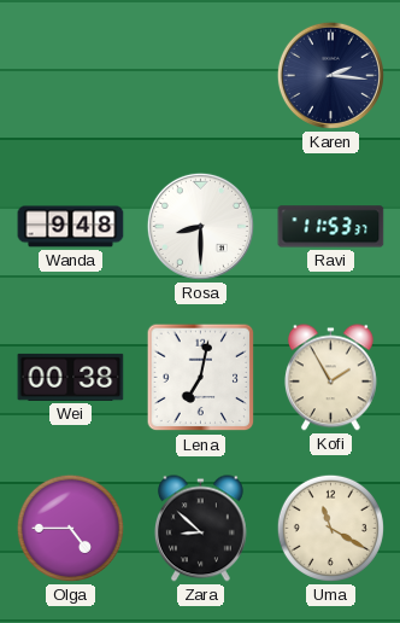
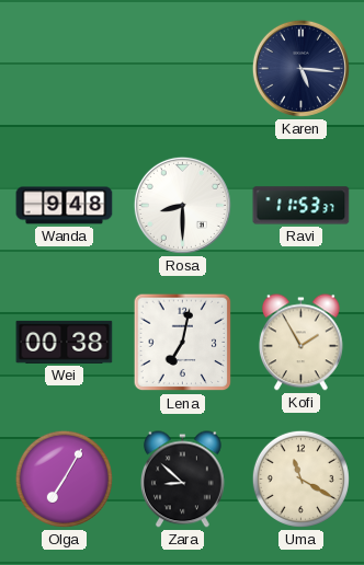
Karen: 2:16 -> 5:16
Olga: 4:45 -> 7:05
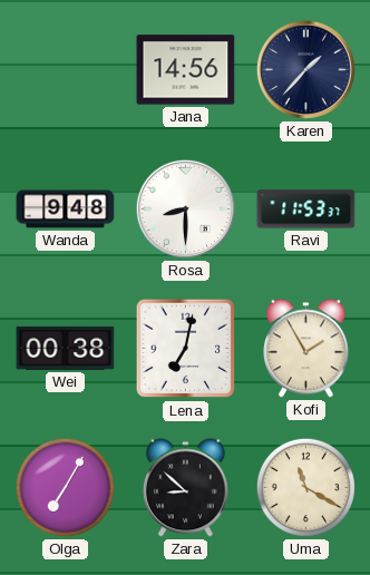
Jana: none -> 14:56
Karen: 5:16 -> 1:37
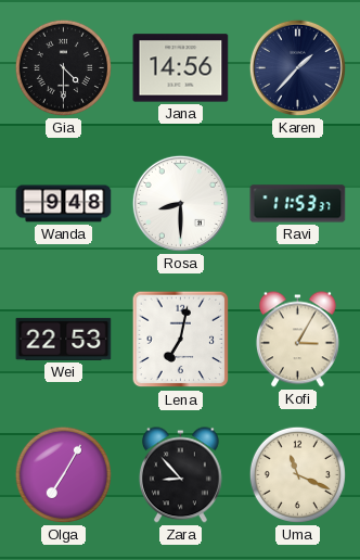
Gia: none -> 4:30
Wei: 00:38 -> 22:53
Kofi: 1:55 -> 3:05
Zara: 8:52 -> 8:53
Uma: 11:20 -> 11:19
